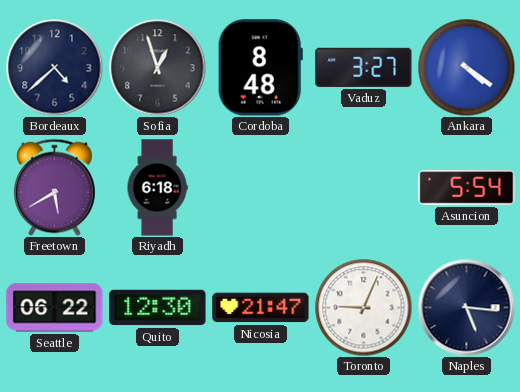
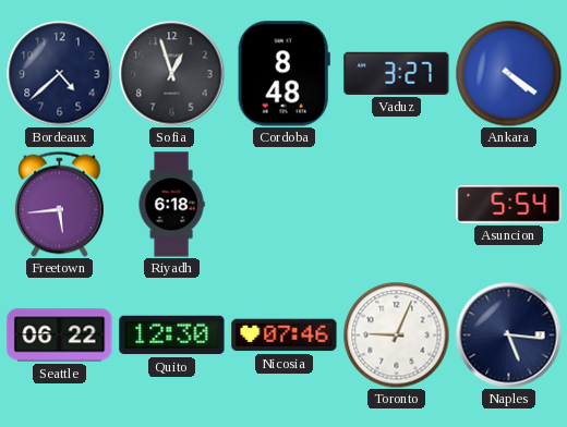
Freetown: 5:40 -> 5:44
Nicosia: 21:47 -> 07:46
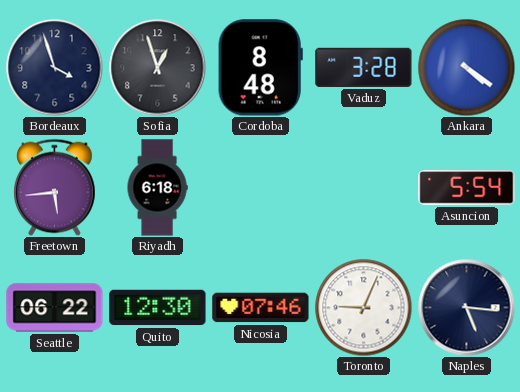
Bordeaux: 4:38 -> 3:57
Vaduz: 3:27 -> 3:28
